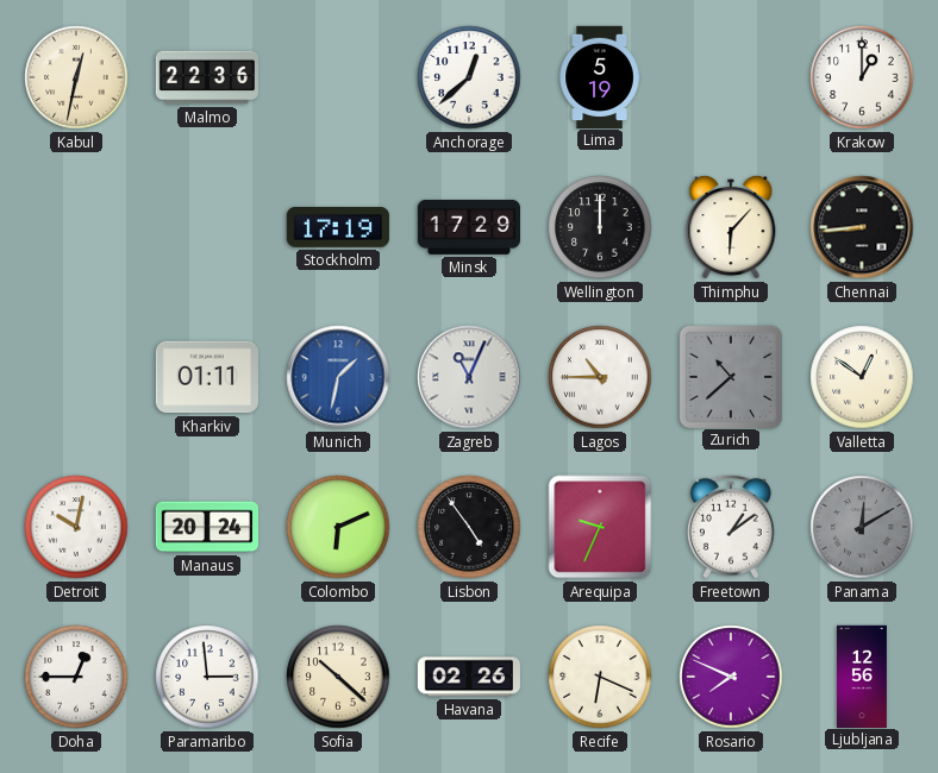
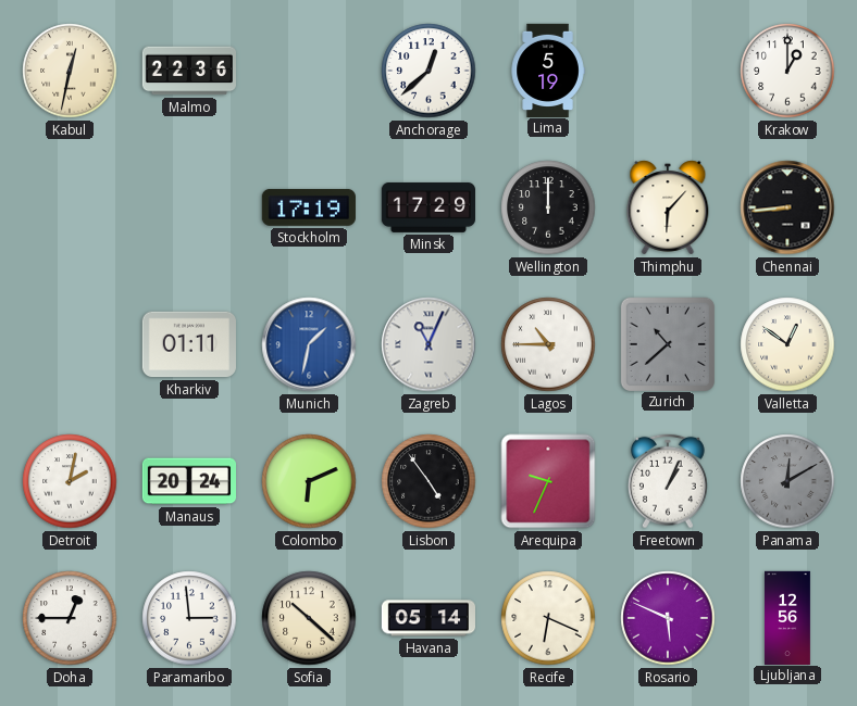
Detroit: 10:02 -> 2:02
Freetown: 1:09 -> 1:04
Havana: 02:26 -> 05:14
Rosario: 7:49 -> 5:49
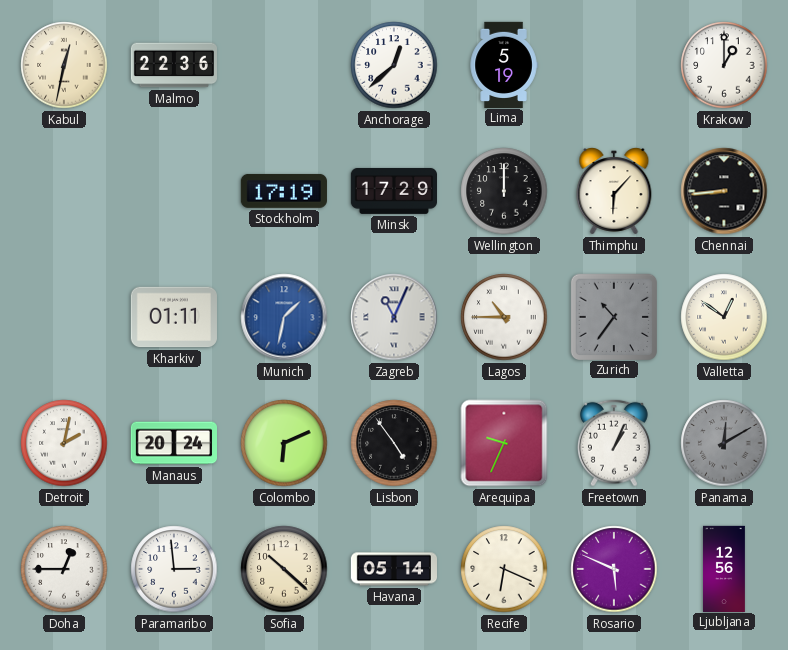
Zurich: 10:38 -> 10:36
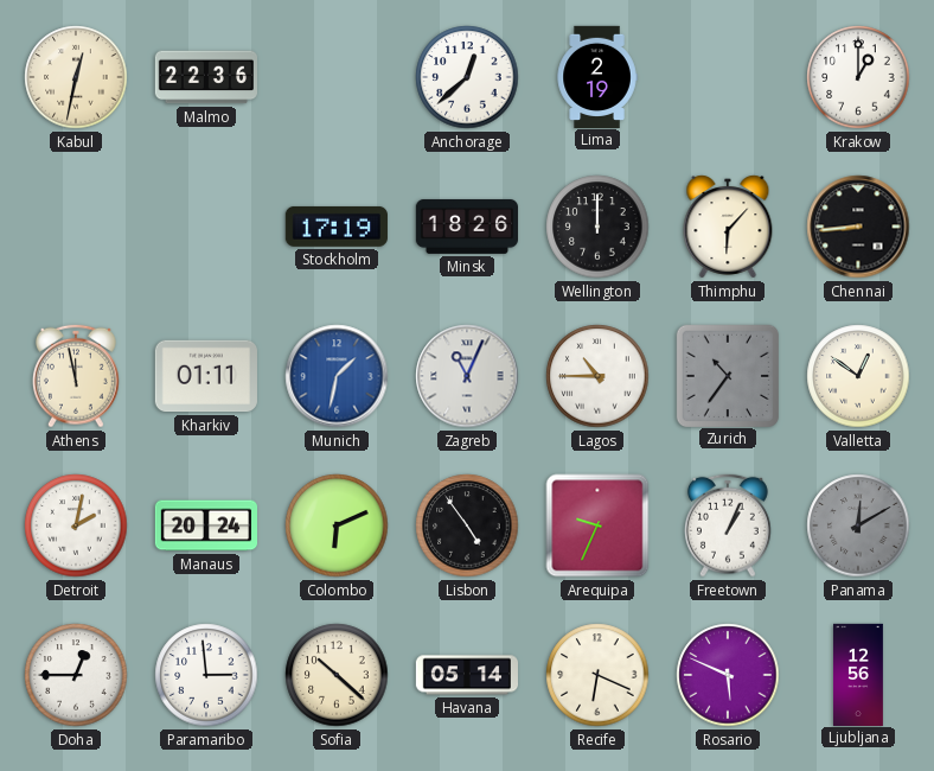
Lima: 5:19 -> 2:19
Minsk: 17:29 -> 18:26
Athens: none -> 11:58
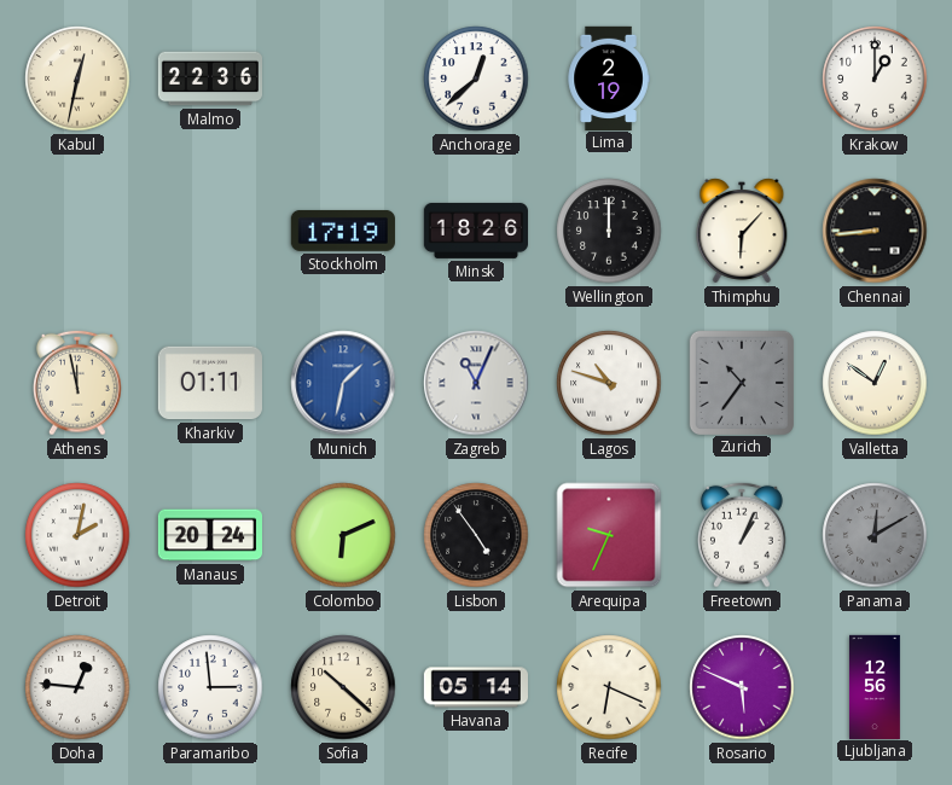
Lagos: 10:45 -> 10:48
Doha: 12:45 -> 12:46
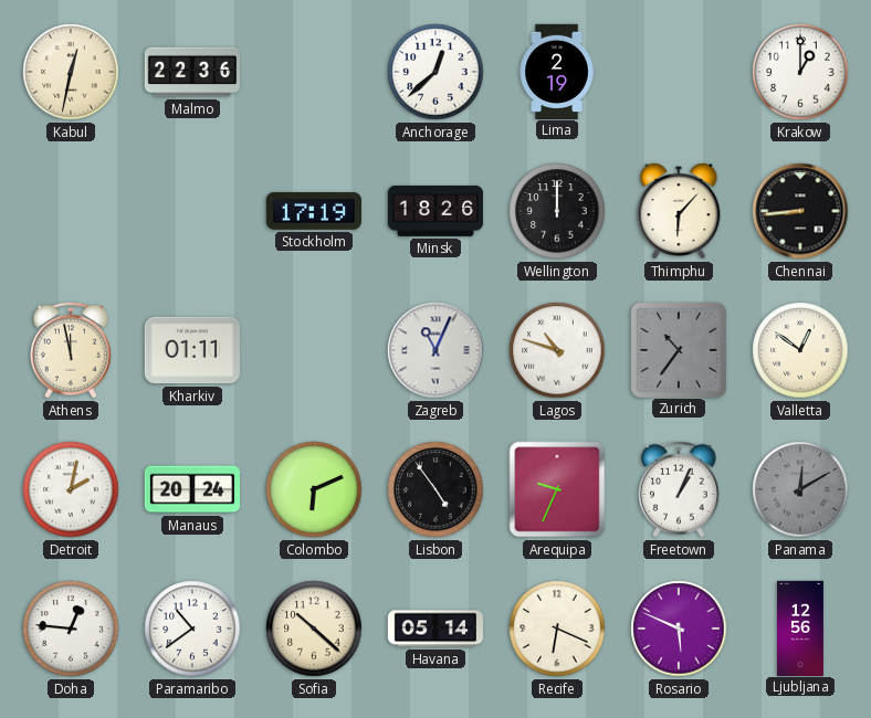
Munich: 1:32 -> none
Paramaribo: 2:59 -> 10:39
